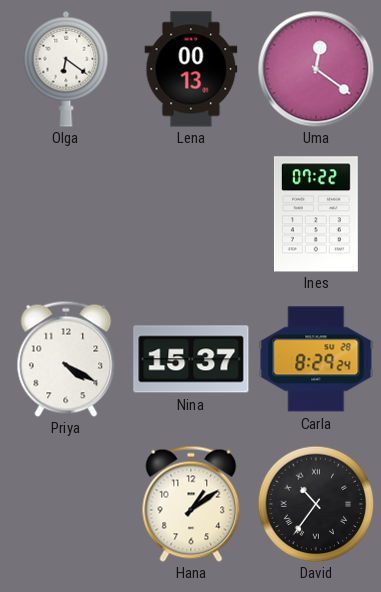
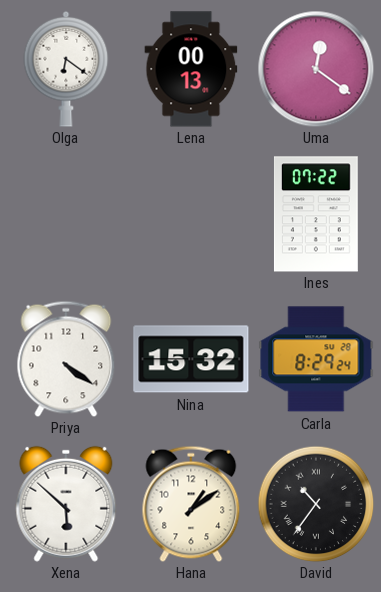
Priya: 4:20 -> 4:21
Nina: 15:37 -> 15:32
Xena: none -> 5:52
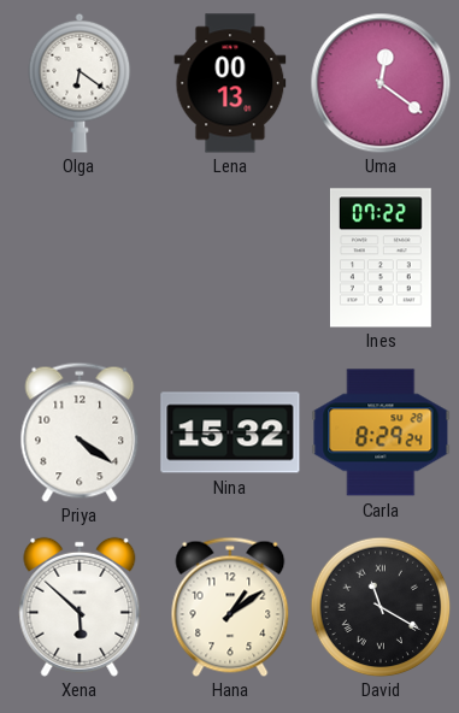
David: 10:36 -> 11:20
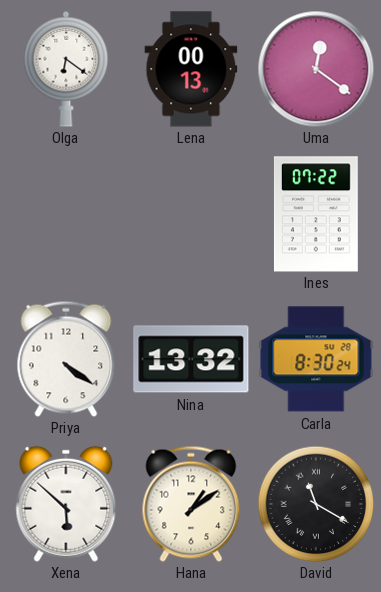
Nina: 15:32 -> 13:32
Carla: 8:29 -> 8:30
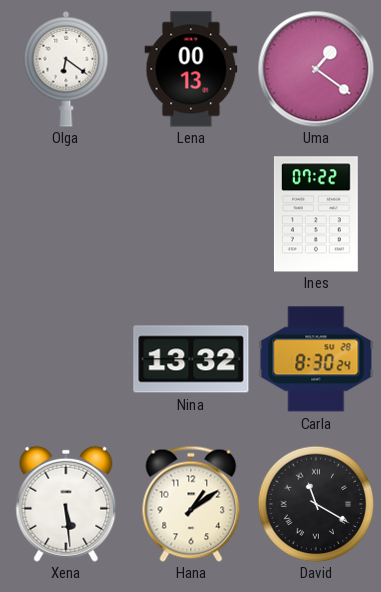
Uma: 12:21 -> 1:21
Priya: 4:21 -> none
Xena: 5:52 -> 5:29
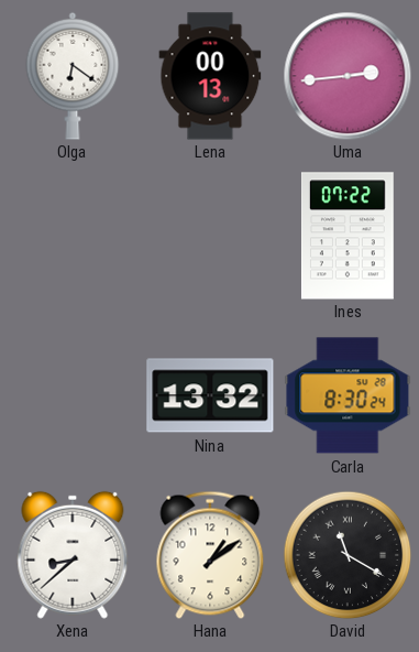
Uma: 1:21 -> 2:44
Xena: 5:29 -> 8:38
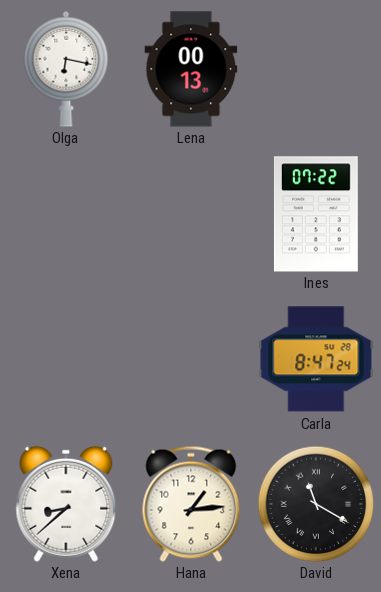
Olga: 6:21 -> 6:17
Uma: 2:44 -> none
Nina: 13:32 -> none
Carla: 8:30 -> 8:47
Hana: 1:09 -> 1:14
